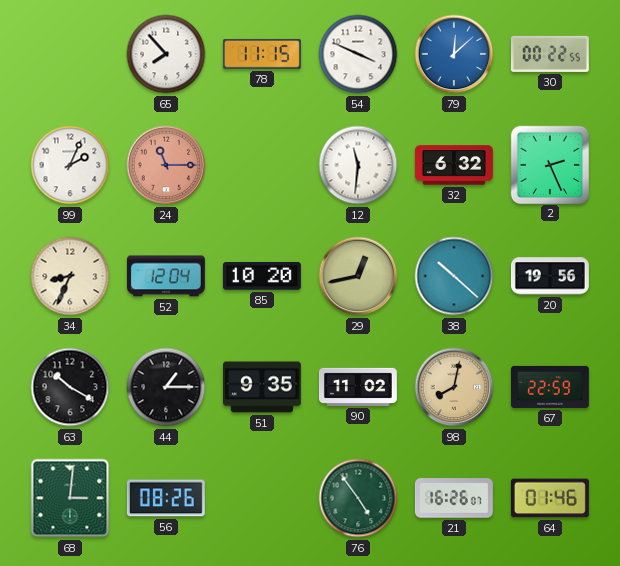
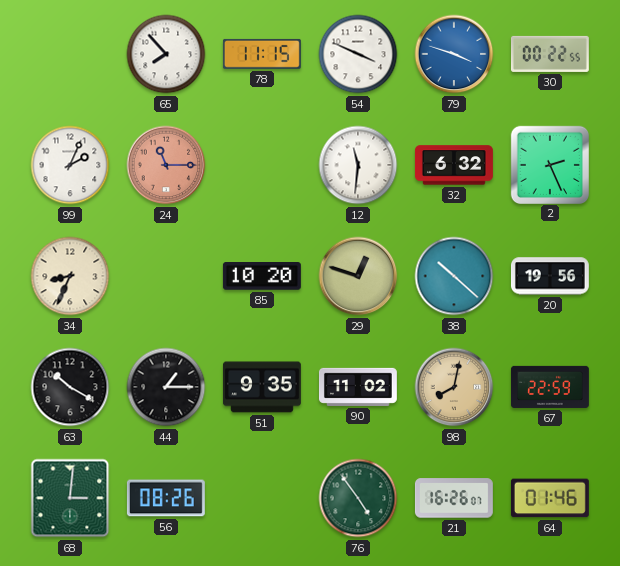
79: 12:08 -> 3:48
52: 12:04 -> none
29: 12:43 -> 12:48
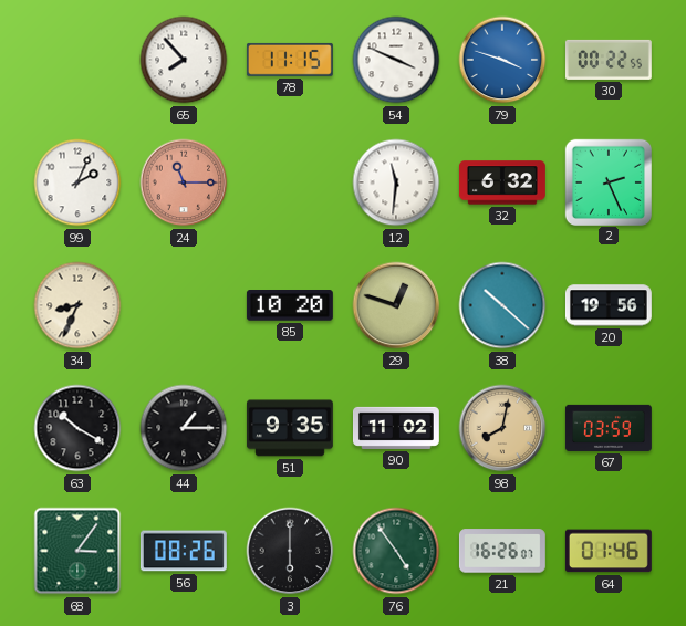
67: 22:59 -> 03:59
68: 3:01 -> 3:06
3: none -> 6:00
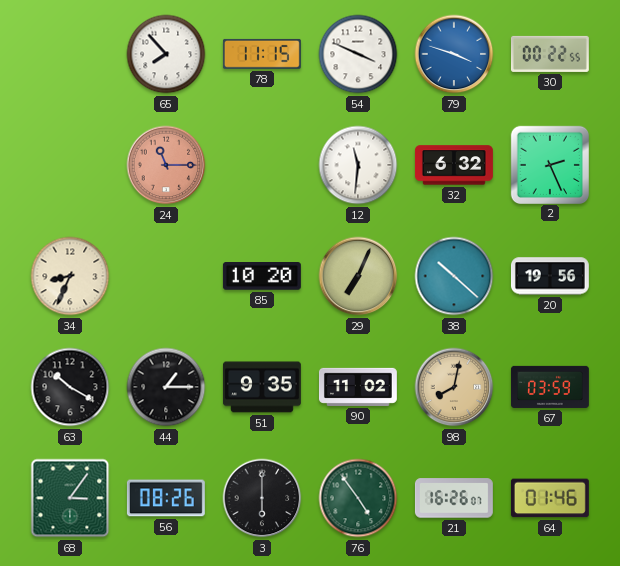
99: 2:04 -> none
29: 12:48 -> 7:04
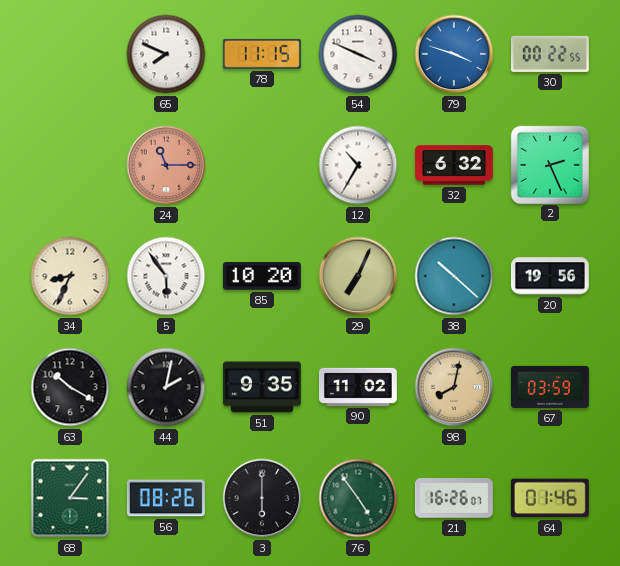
65: 7:53 -> 7:49
12: 11:31 -> 10:35
5: none -> 5:54
44: 1:15 -> 2:02
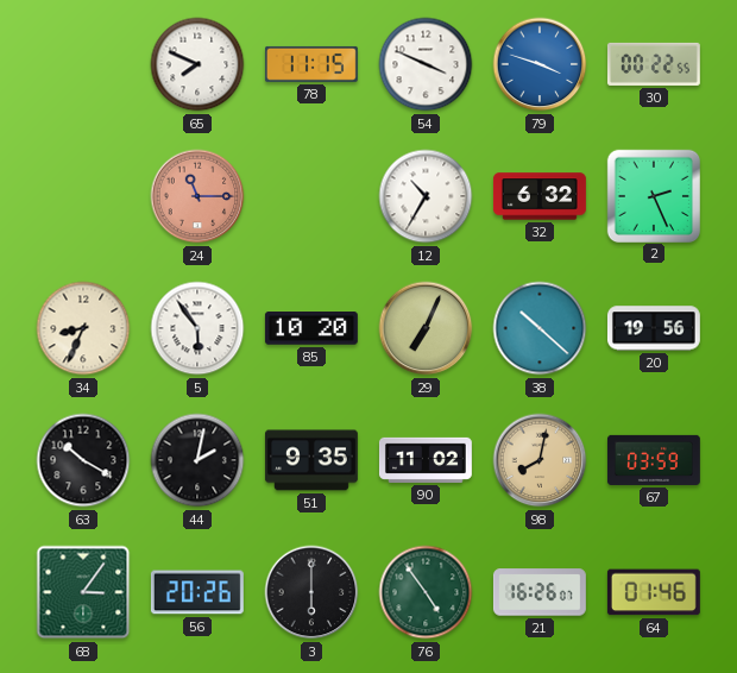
56: 08:26 -> 20:26
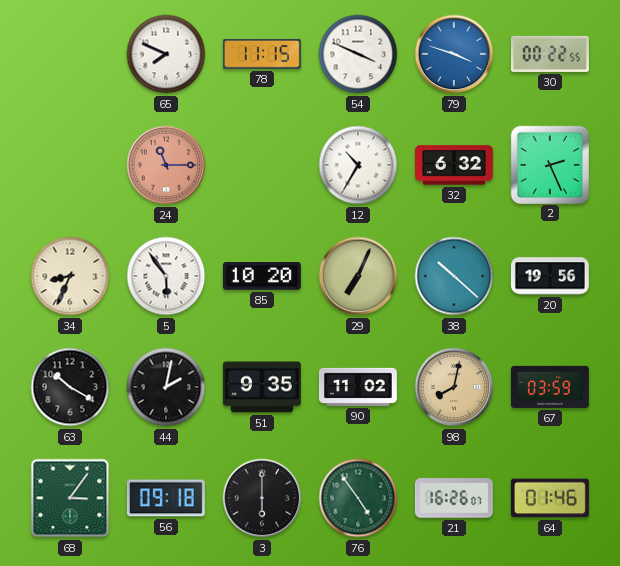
56: 20:26 -> 09:18
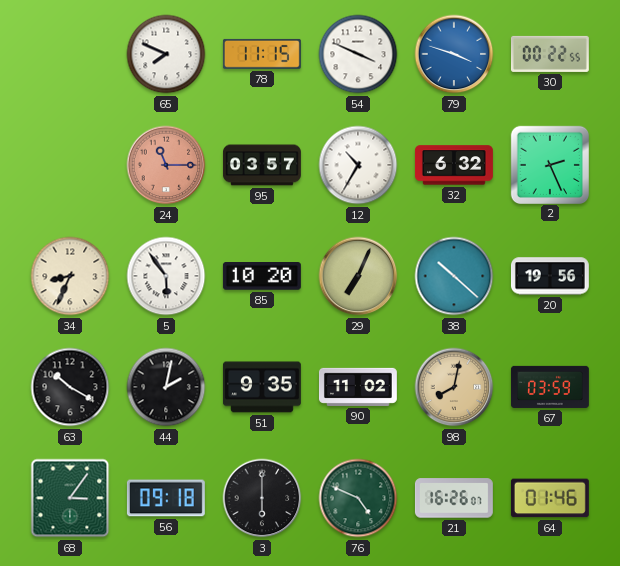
95: none -> 03:57
76: 4:54 -> 4:49
